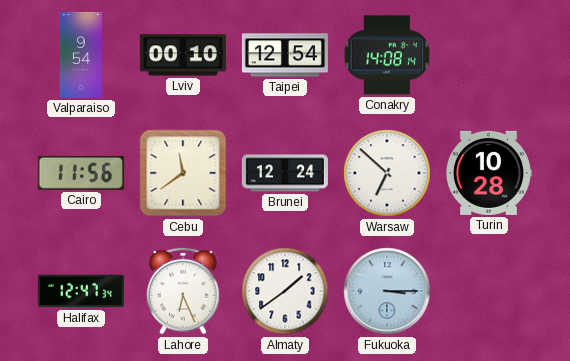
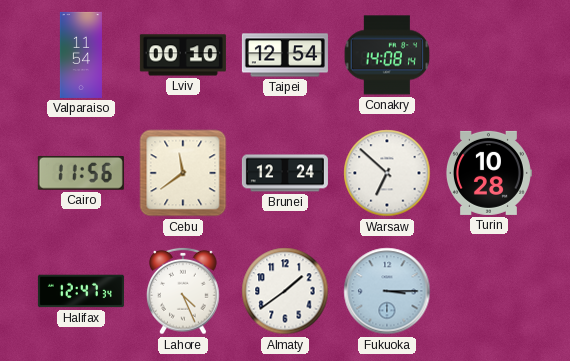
Valparaiso: 9:54 -> 11:54
Lahore: 6:26 -> 4:26
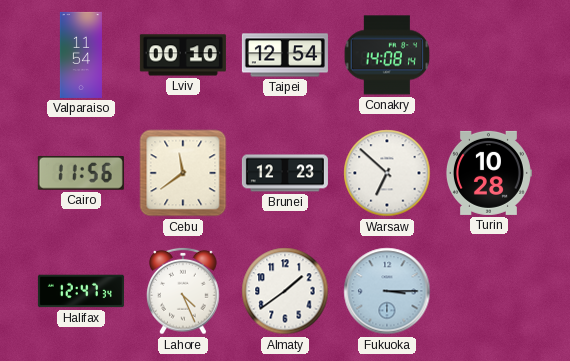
Brunei: 12:24 -> 12:23
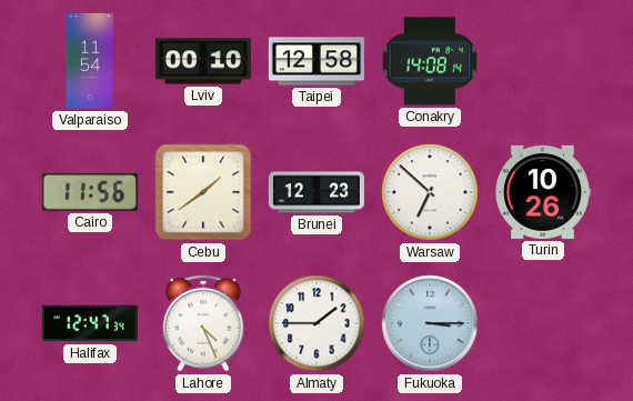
Taipei: 12:54 -> 12:58
Cebu: 11:39 -> 1:39
Turin: 10:28 -> 10:26
Almaty: 1:39 -> 1:45
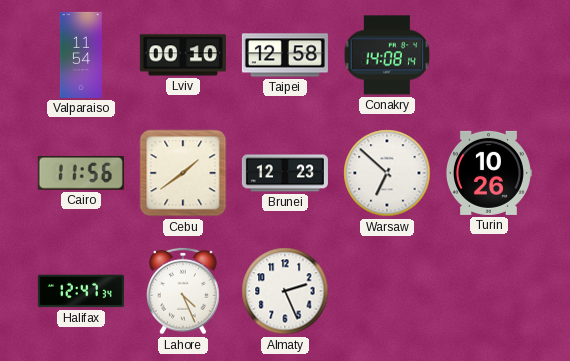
Almaty: 1:45 -> 2:26
Fukuoka: 3:15 -> none
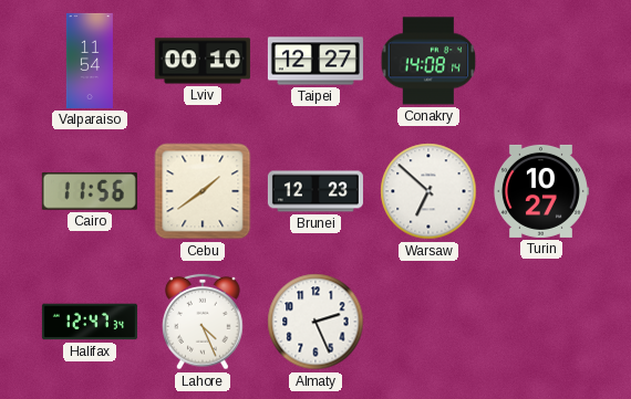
Taipei: 12:58 -> 12:27
Turin: 10:26 -> 10:27
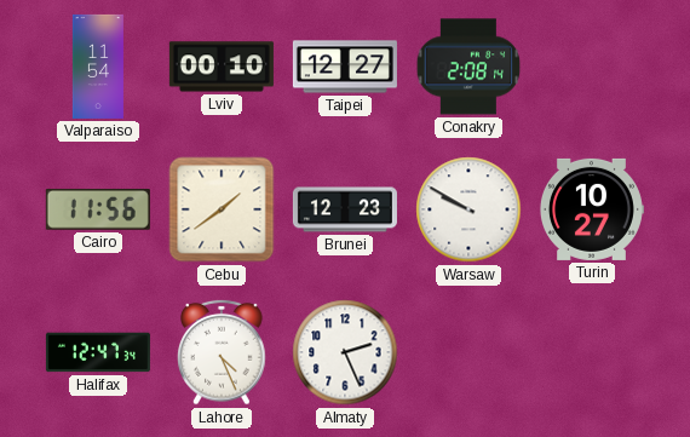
Conakry: 14:08 -> 2:08
Warsaw: 6:52 -> 9:50
